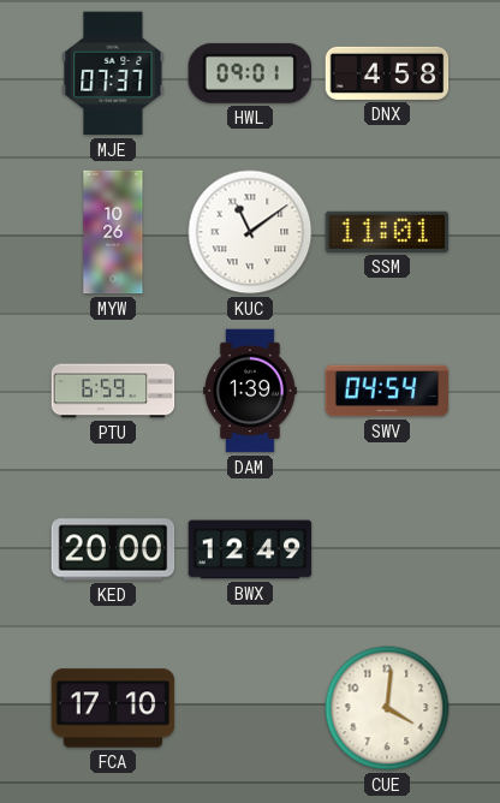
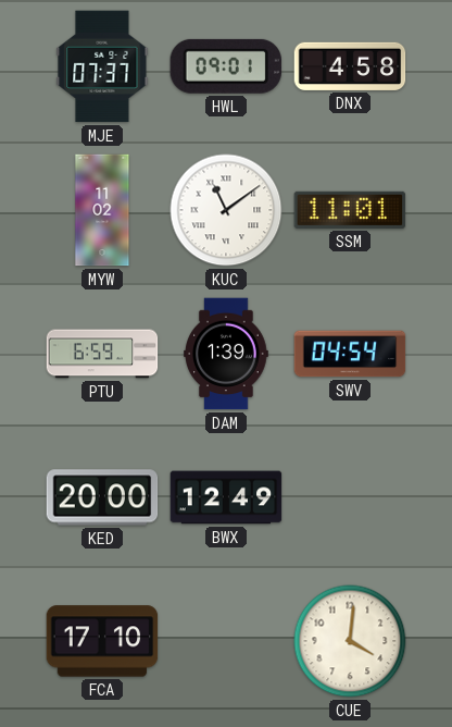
MYW: 10:26 -> 11:02
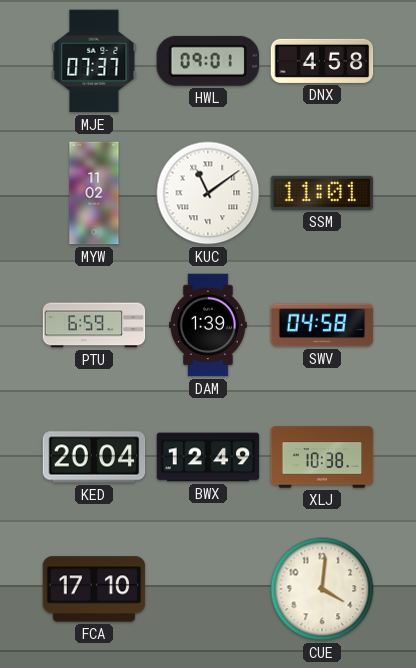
SWV: 04:54 -> 04:58
KED: 20:00 -> 20:04
XLJ: none -> 10:38
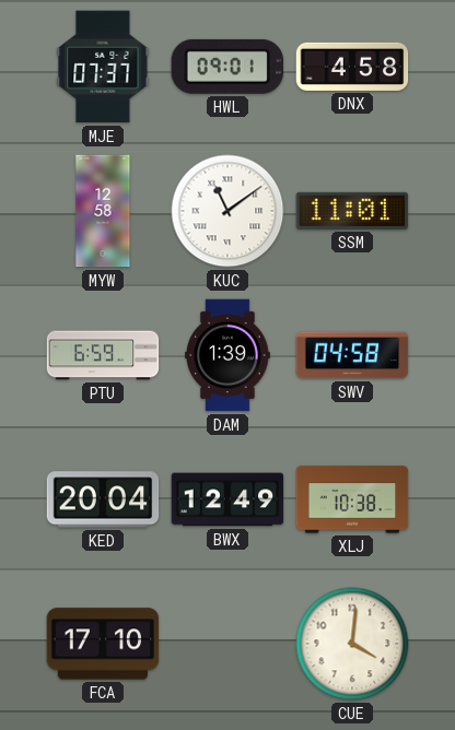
MYW: 11:02 -> 12:58
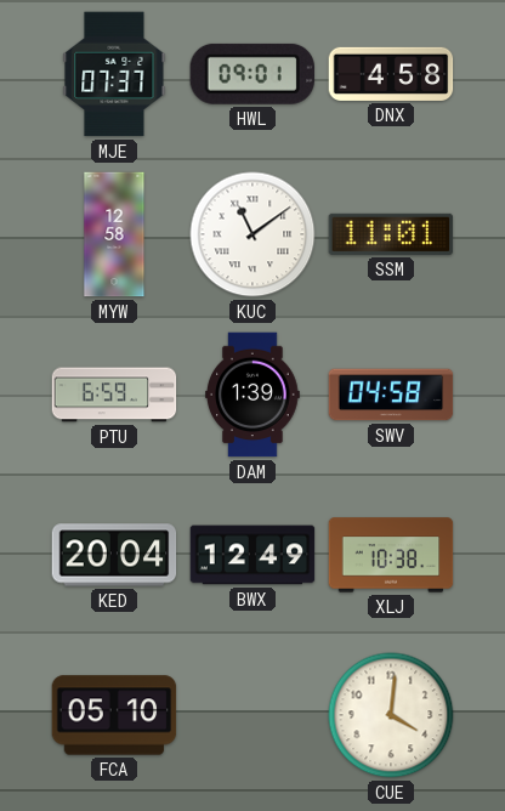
FCA: 17:10 -> 05:10
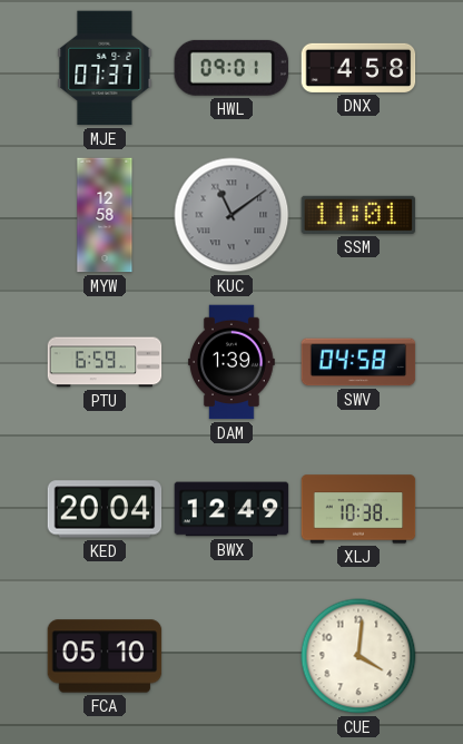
KUC dial: white -> grey
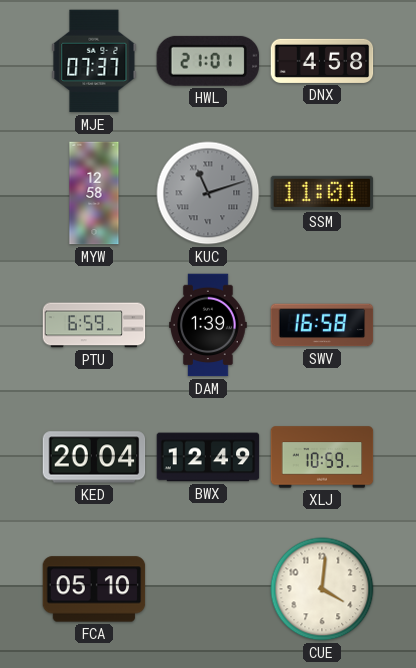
HWL: 09:01 -> 21:01
KUC: 11:09 -> 11:12
SWV: 04:58 -> 16:58
XLJ: 10:38 -> 10:59
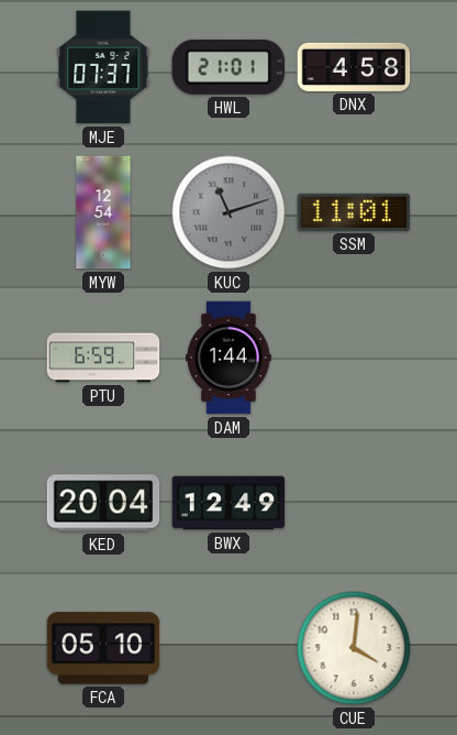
MYW: 12:58 -> 12:54
DAM: 1:39 -> 1:44
SWV: 16:58 -> none
XLJ: 10:59 -> none
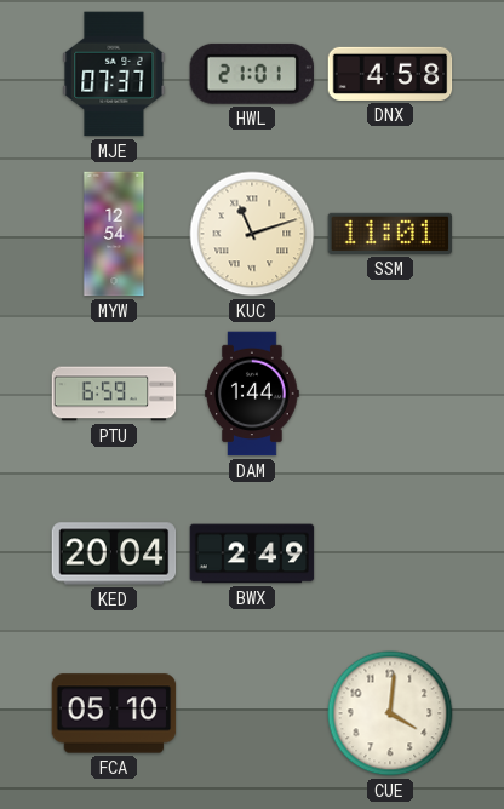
KUC dial: grey -> cream
BWX: 12:49 -> 2:49
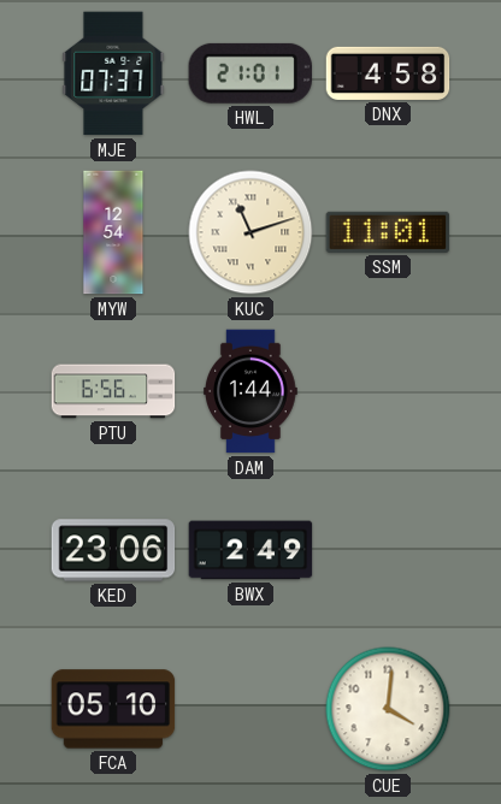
PTU: 6:59 -> 6:56
KED: 20:04 -> 23:06
